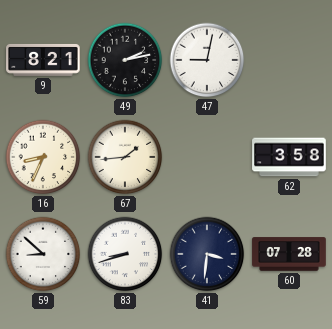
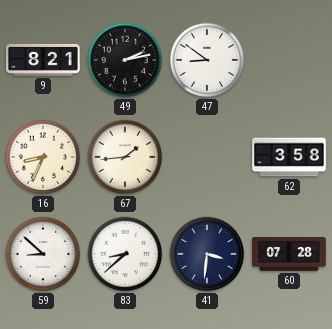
47: 9:02 -> 8:51
83: 8:42 -> 8:38
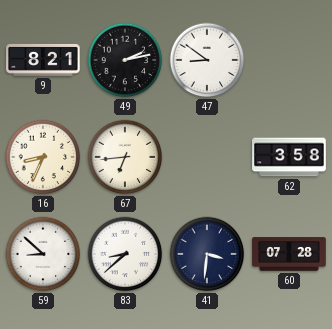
67: 1:44 -> 6:44
